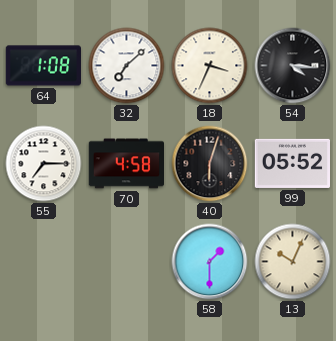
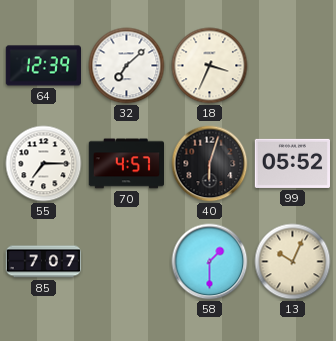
64: 1:08 -> 12:39
54: 4:16 -> none
70: 4:58 -> 4:57
85: none -> 7:07
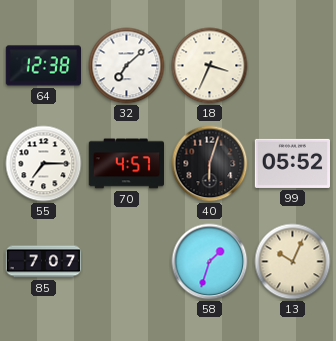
64: 12:39 -> 12:38
58: 1:30 -> 1:33
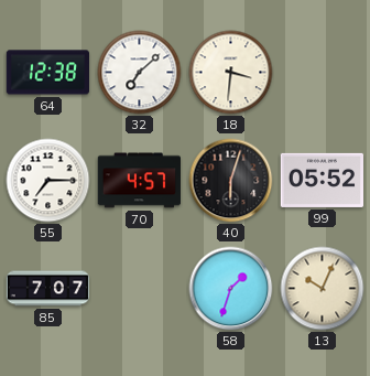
18: 3:34 -> 3:31
